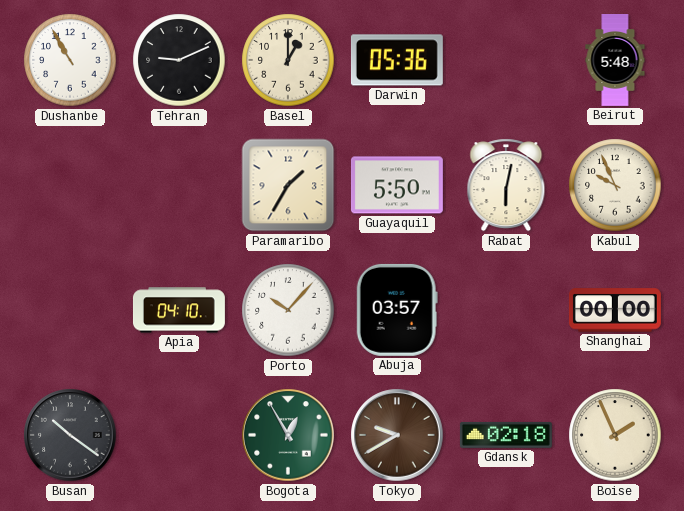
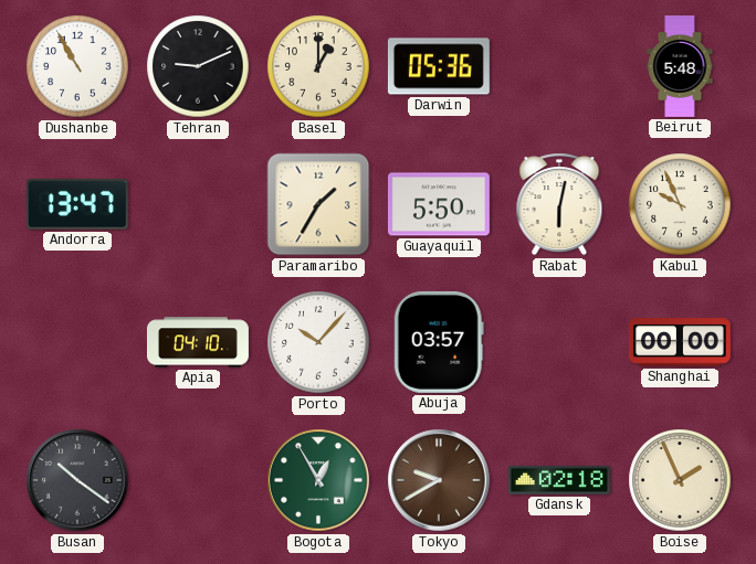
Andorra: none -> 13:47
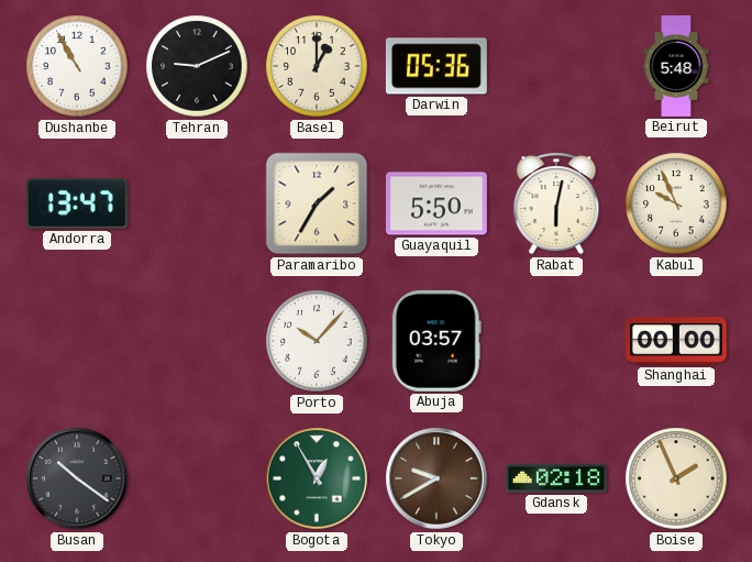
Apia: 04:10 -> none
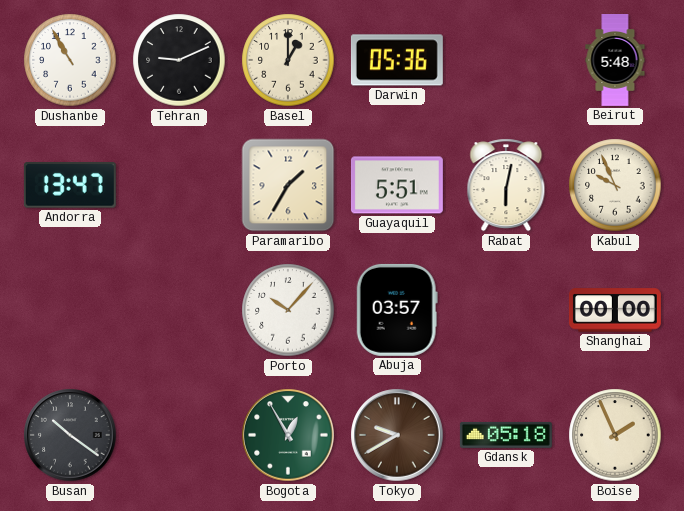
Guayaquil: 5:50 -> 5:51
Gdansk: 02:18 -> 05:18
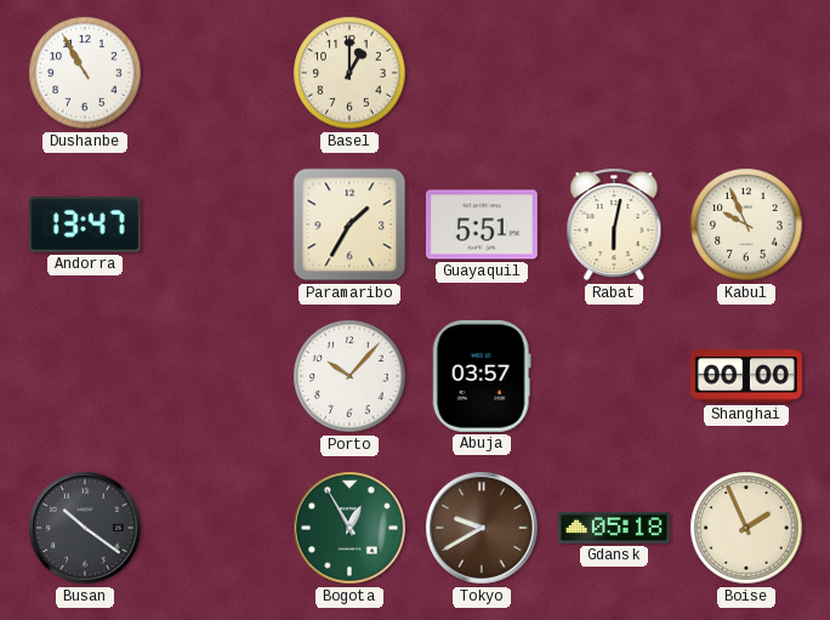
Tehran: 9:11 -> none
Darwin: 05:36 -> none
Beirut: 5:48 -> none
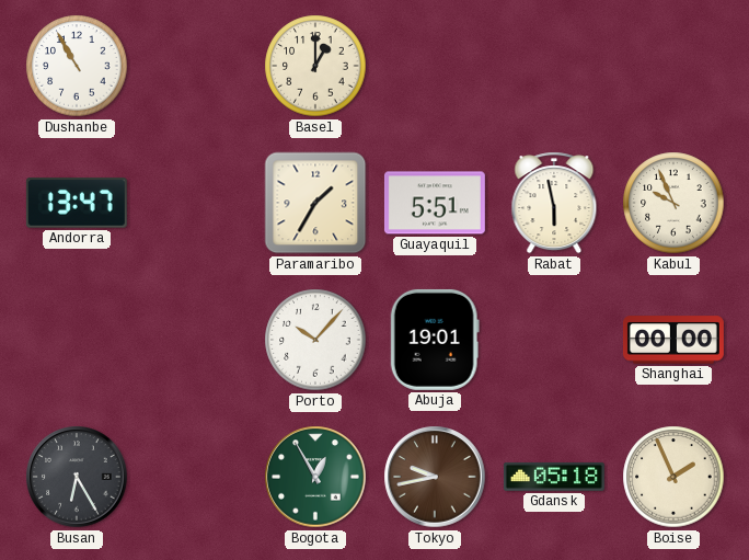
Rabat: 6:02 -> 5:58
Abuja: 03:57 -> 19:01
Busan: 10:21 -> 6:25
Tokyo: 9:40 -> 9:43
